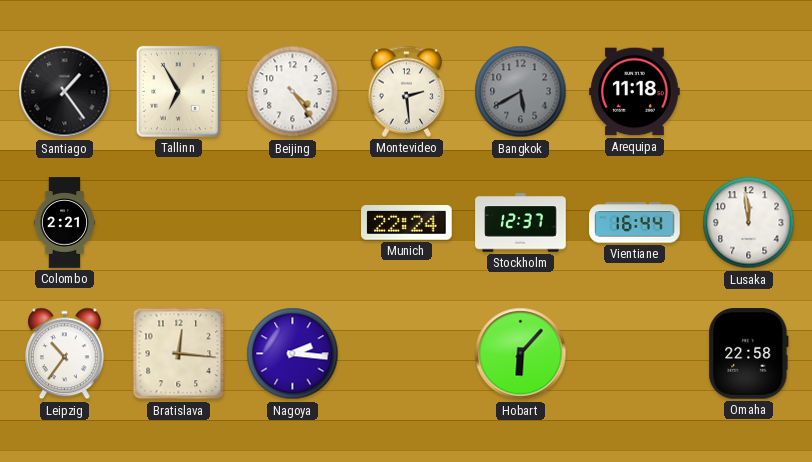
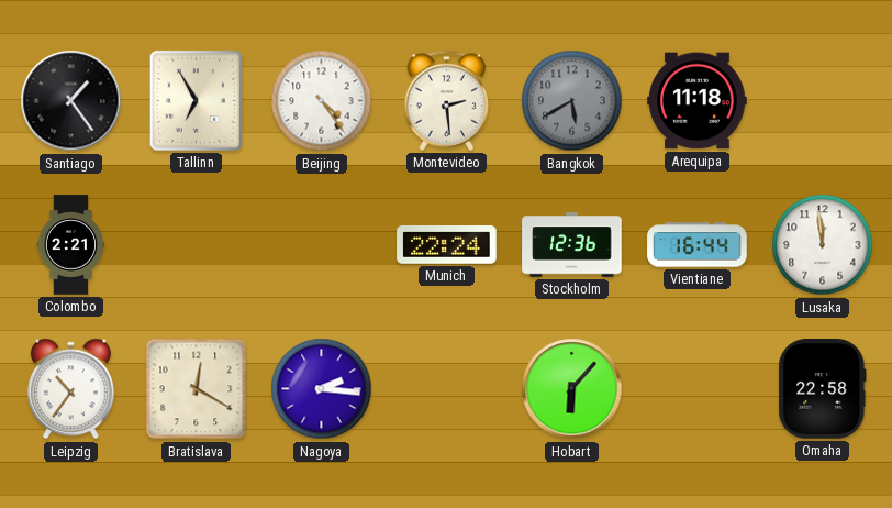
Stockholm: 12:37 -> 12:36
Bratislava: 12:16 -> 12:20
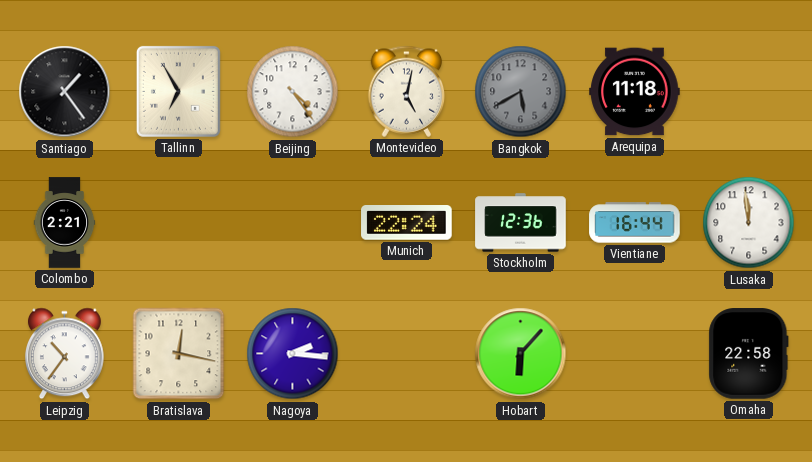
Montevideo: 2:29 -> 5:02
Bratislava: 12:20 -> 12:17
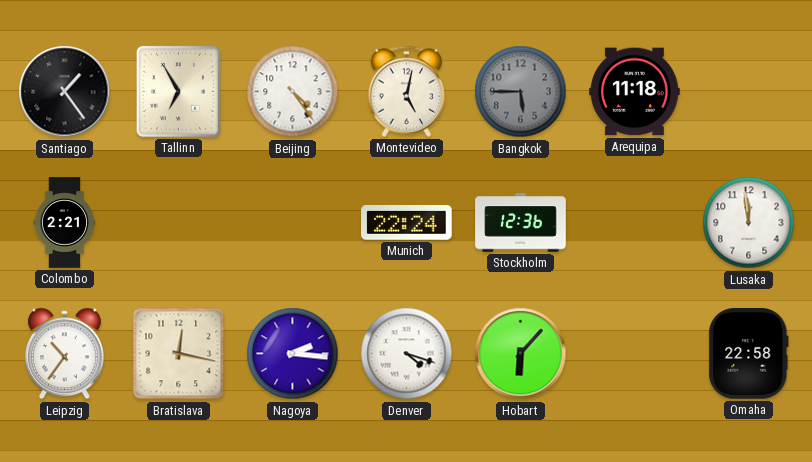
Bangkok: 5:40 -> 5:45
Vientiane: 16:44 -> none
Denver: none -> 4:18
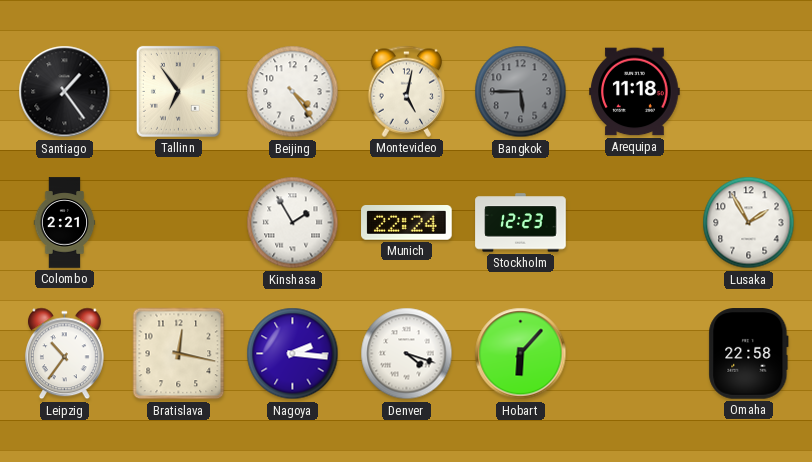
Tallinn: 6:55 -> 6:54
Kinshasa: none -> 1:55
Stockholm: 12:36 -> 12:23
Lusaka: 11:59 -> 1:55
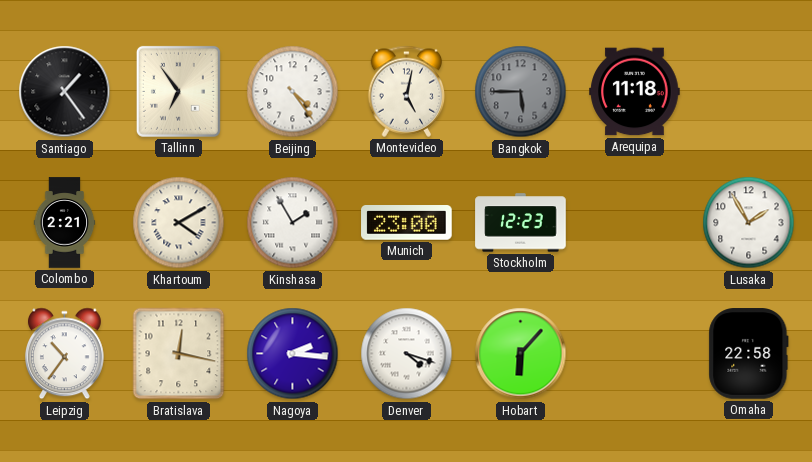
Khartoum: none -> 4:10
Munich: 22:24 -> 23:00
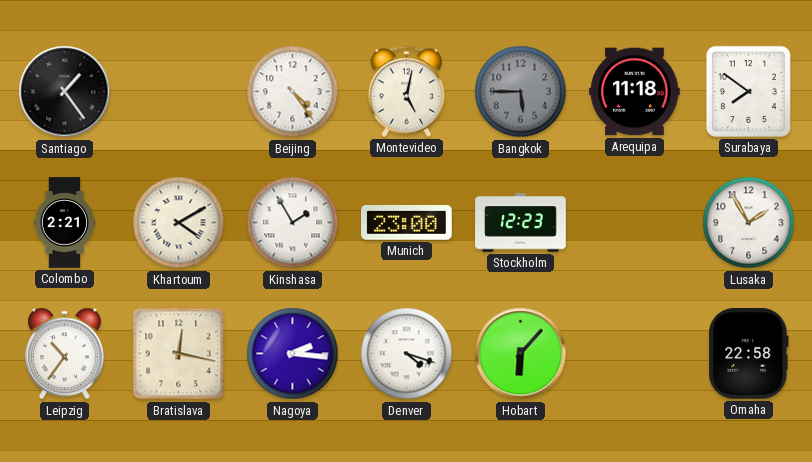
Tallinn: 6:54 -> none
Surabaya: none -> 7:51
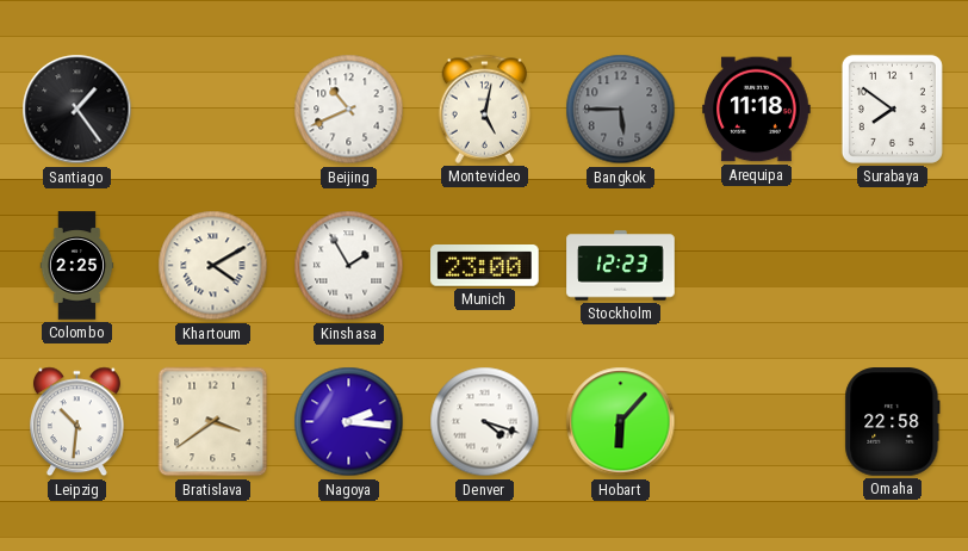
Beijing: 4:24 -> 10:41
Colombo: 2:21 -> 2:25
Lusaka: 1:55 -> none
Leipzig: 10:36 -> 10:31
Bratislava: 12:17 -> 3:39
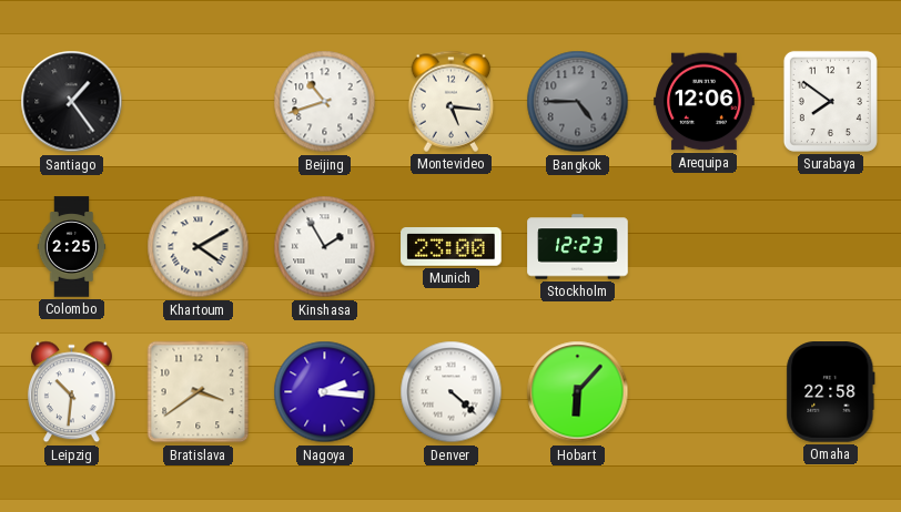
Beijing: 10:41 -> 10:42
Montevideo: 5:02 -> 5:16
Bangkok: 5:45 -> 4:45
Arequipa: 11:18 -> 12:06
Denver: 4:18 -> 4:22
